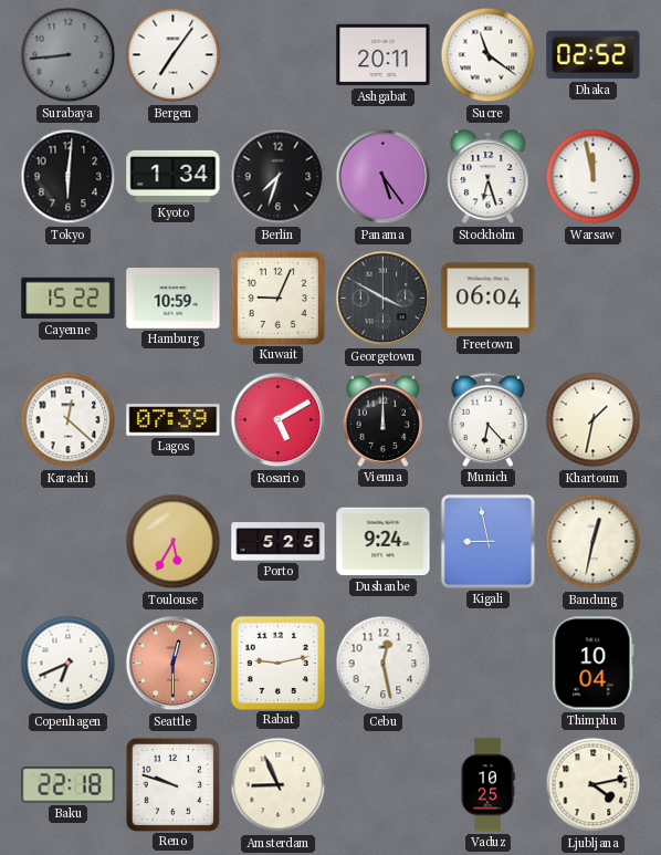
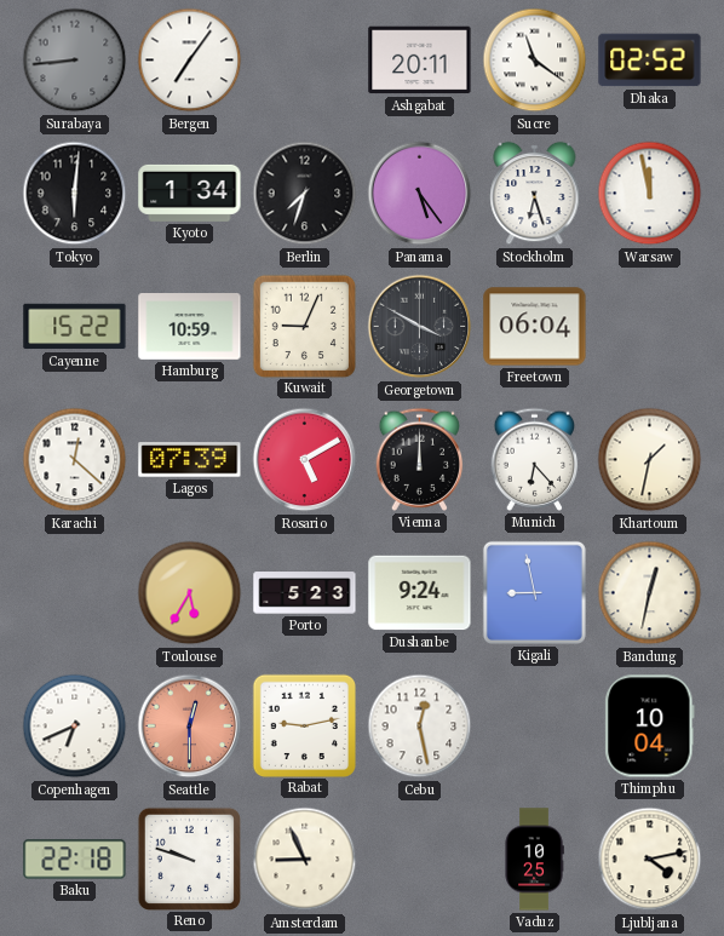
Porto: 5:25 -> 5:23
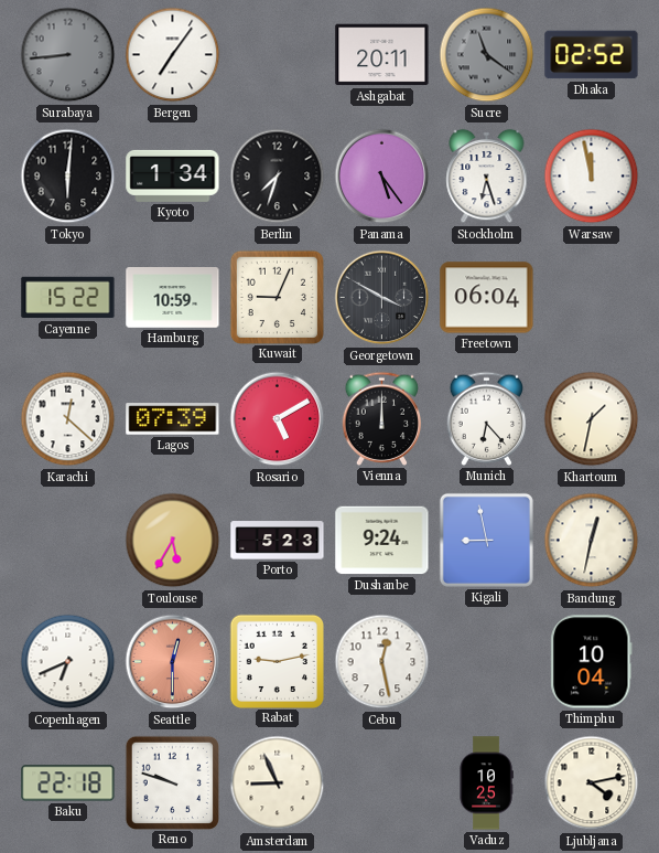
Sucre dial: white -> grey
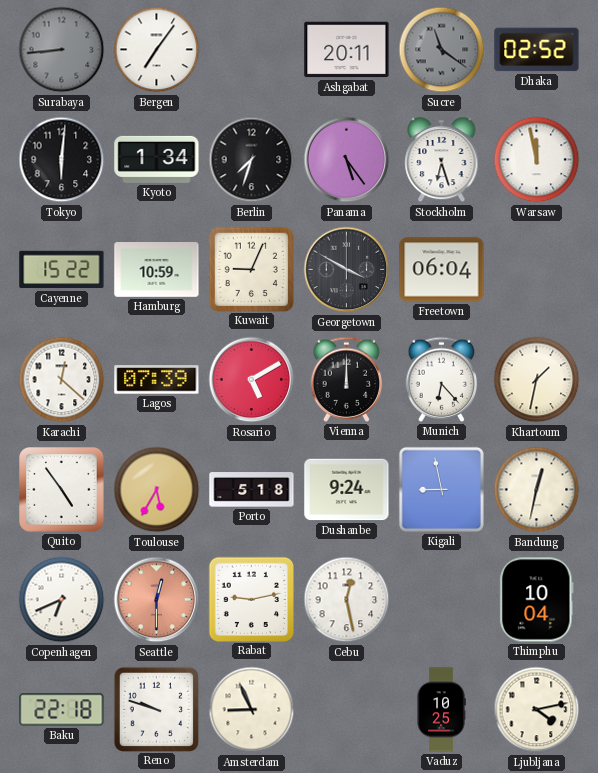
Quito: none -> 4:54
Porto: 5:23 -> 5:18
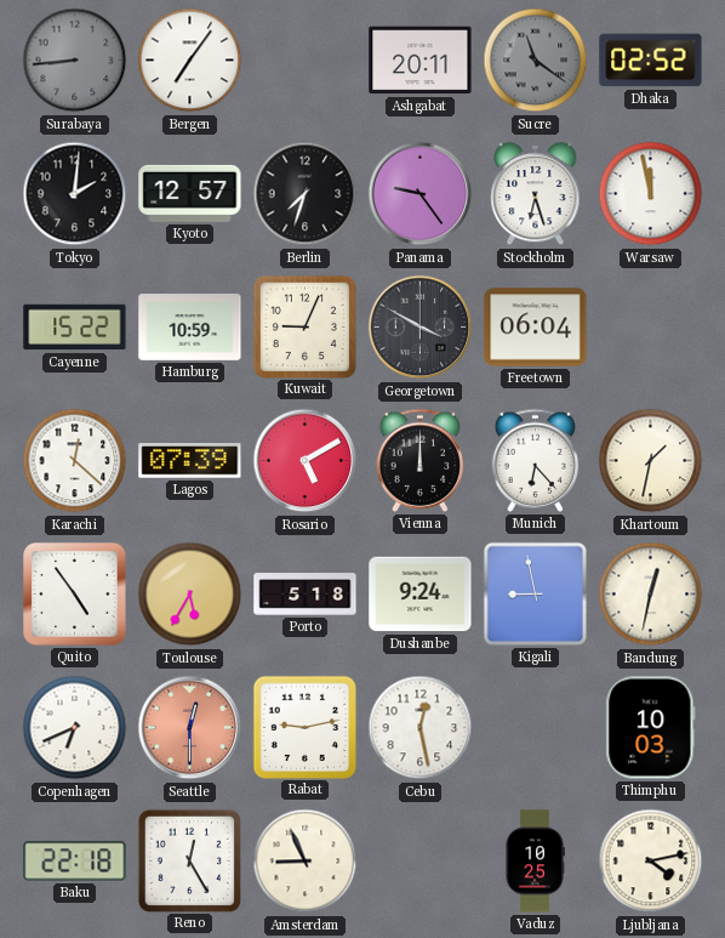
Tokyo: 6:01 -> 2:01
Kyoto: 1:34 -> 12:57
Panama: 5:24 -> 9:24
Thimphu: 10:04 -> 10:03
Reno: 9:48 -> 12:25
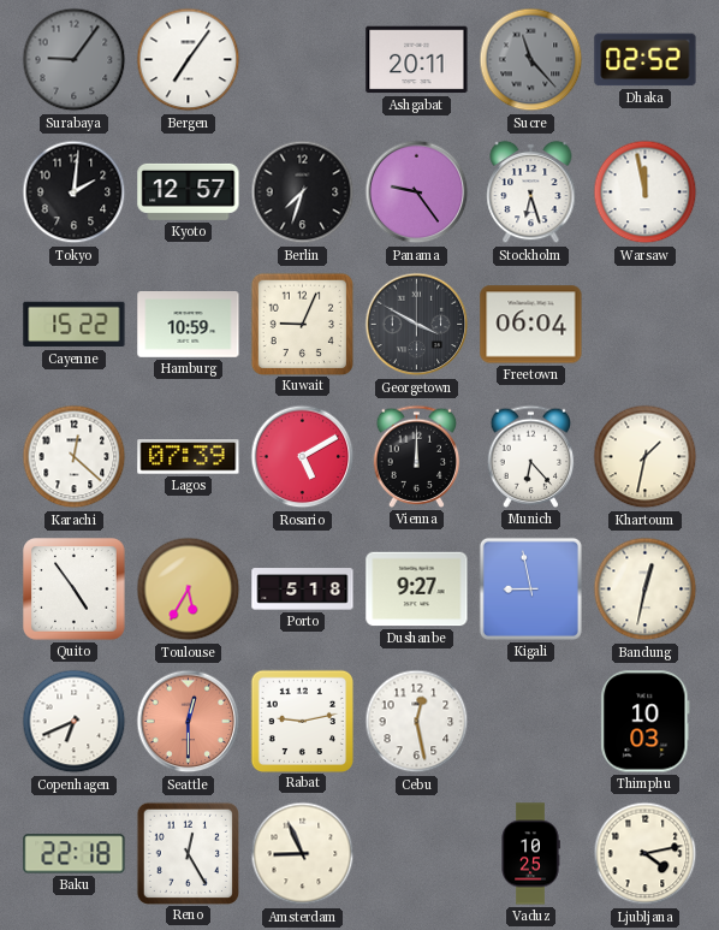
Surabaya: 8:44 -> 9:06
Sucre: 11:21 -> 11:23
Dushanbe: 9:24 -> 9:27
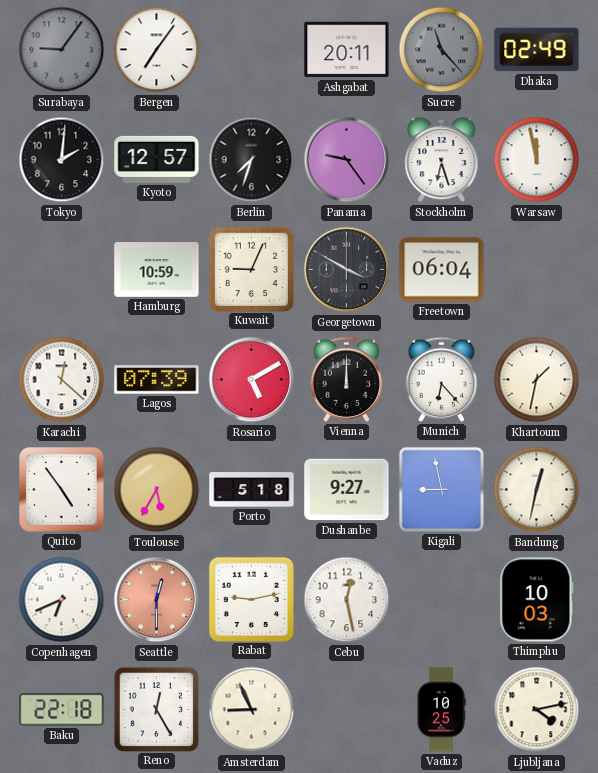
Dhaka: 02:52 -> 02:49
Cayenne: 15:22 -> none
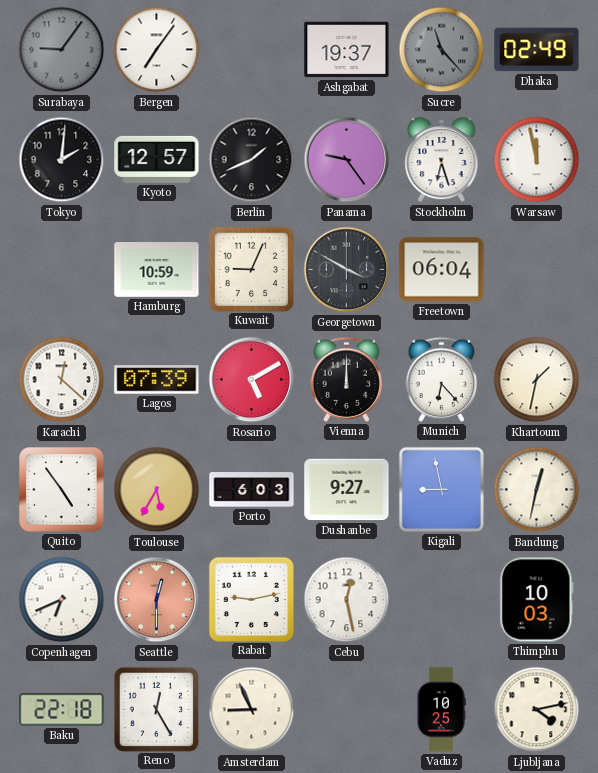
Ashgabat: 20:11 -> 19:37
Berlin: 7:33 -> 1:41
Porto: 5:18 -> 6:03
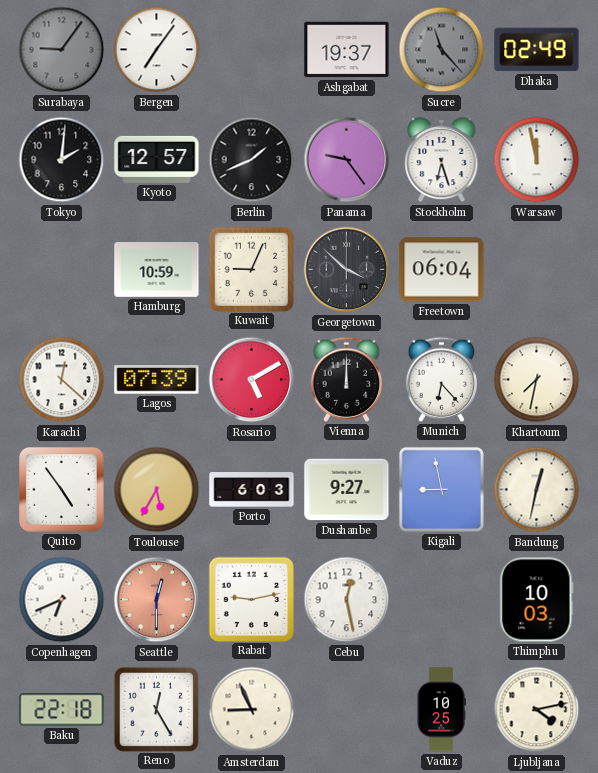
Georgetown: 3:50 -> 3:52
Khartoum: 1:32 -> 7:32
